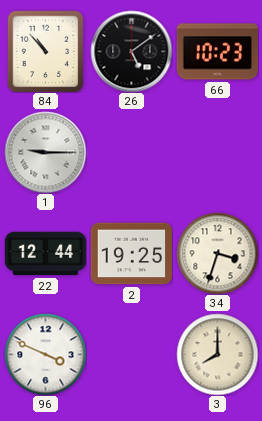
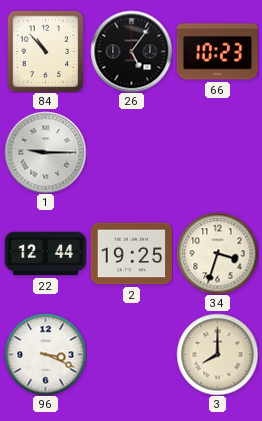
26: 5:09 -> 5:06
96: 3:49 -> 3:19
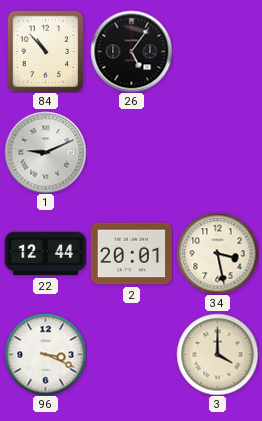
66: 10:23 -> none
1: 9:15 -> 9:11
2: 19:25 -> 20:01
34: 3:33 -> 3:28
3: 8:00 -> 4:00
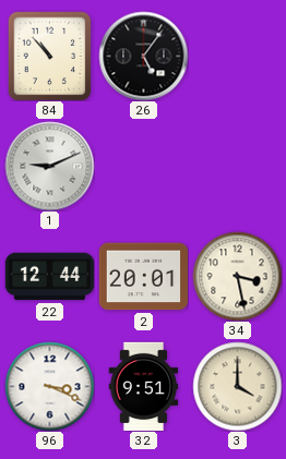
32: none -> 9:51
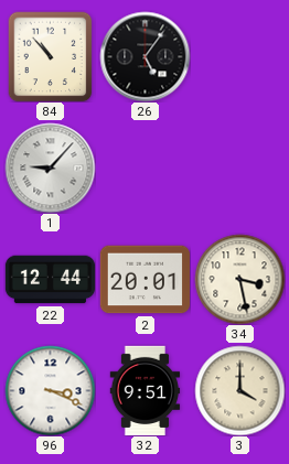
1: 9:11 -> 9:07
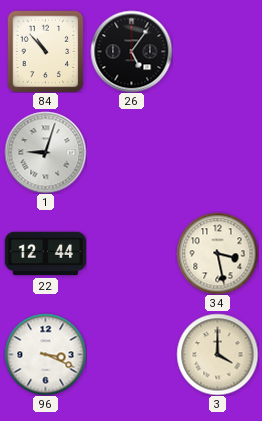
1: 9:07 -> 9:03
2: 20:01 -> none
32: 9:51 -> none
